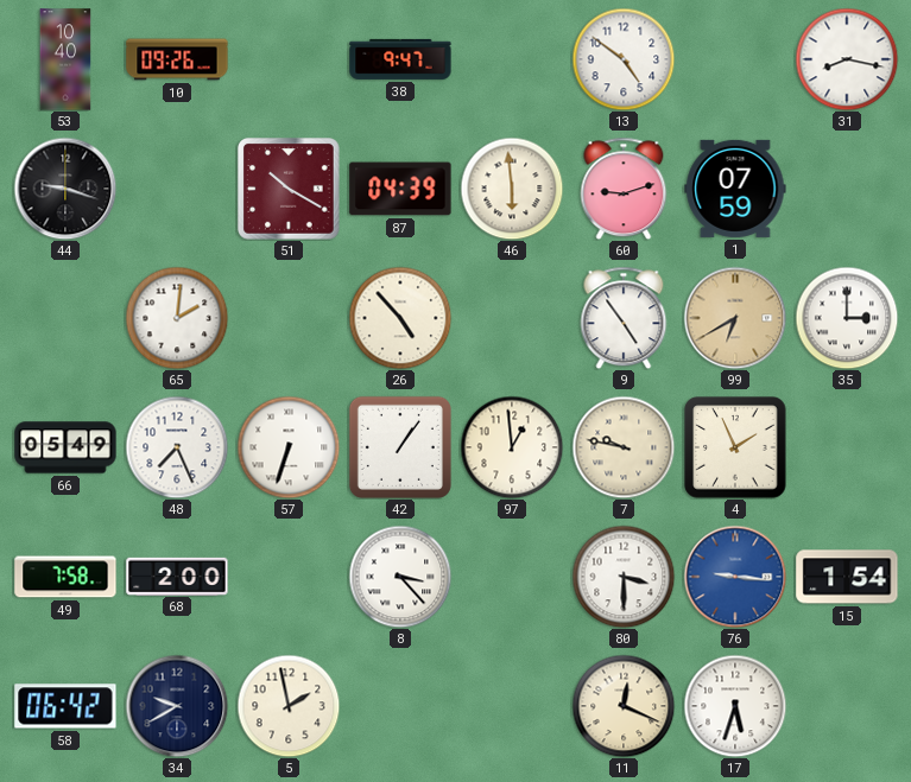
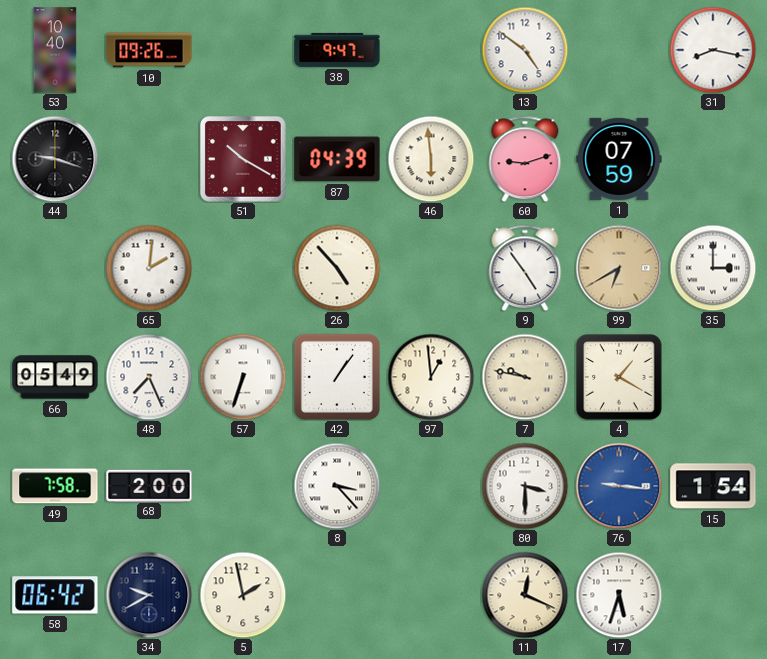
4: 1:56 -> 1:20
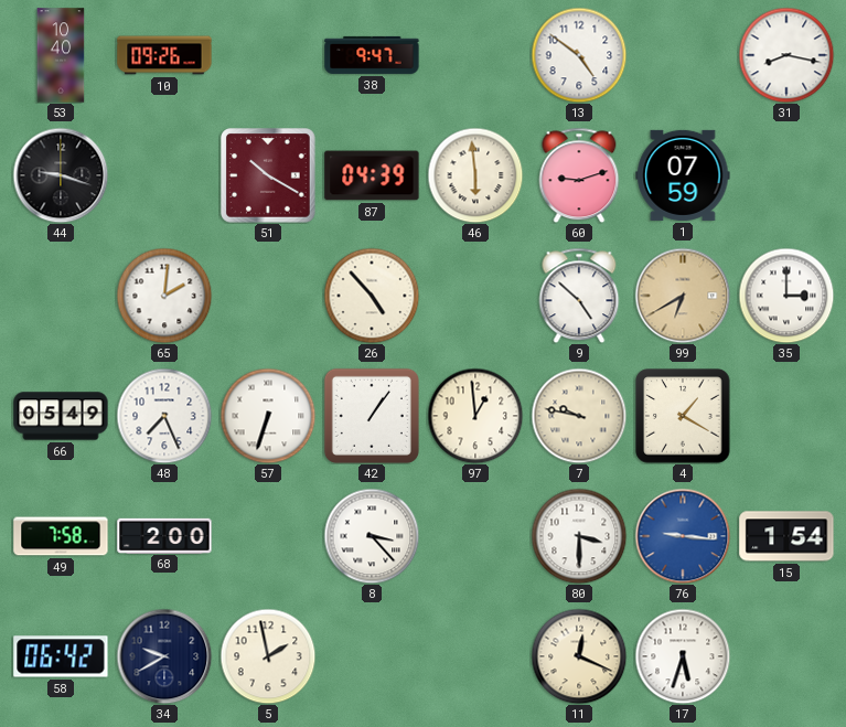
9: 4:54 -> 4:52
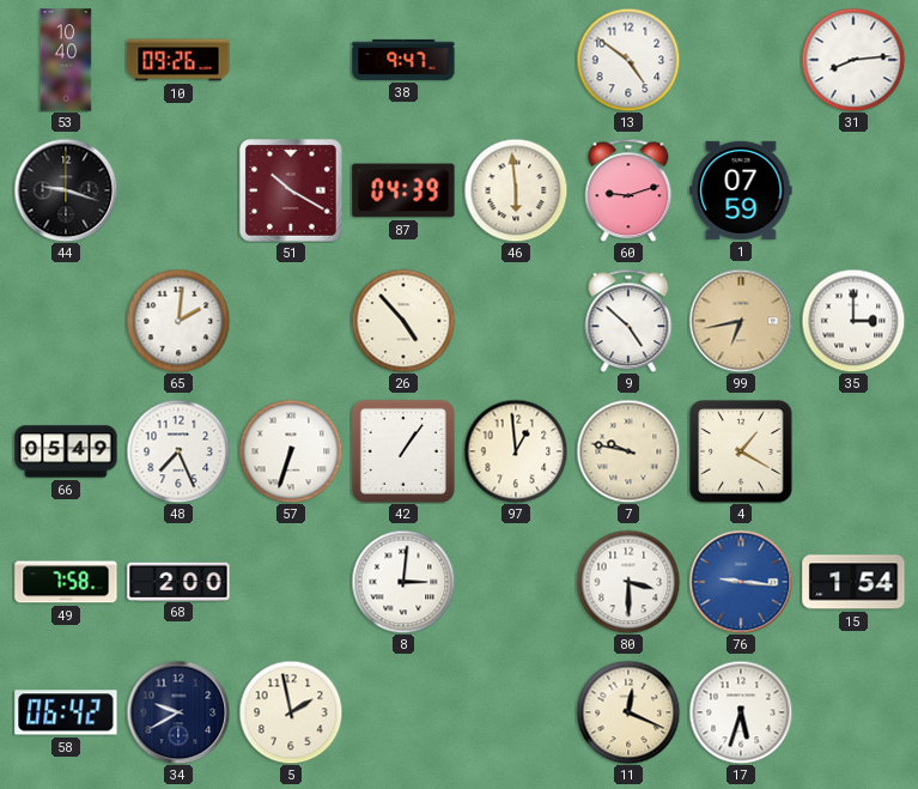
31: 8:17 -> 8:14
99: 6:40 -> 6:43
8: 3:23 -> 3:01
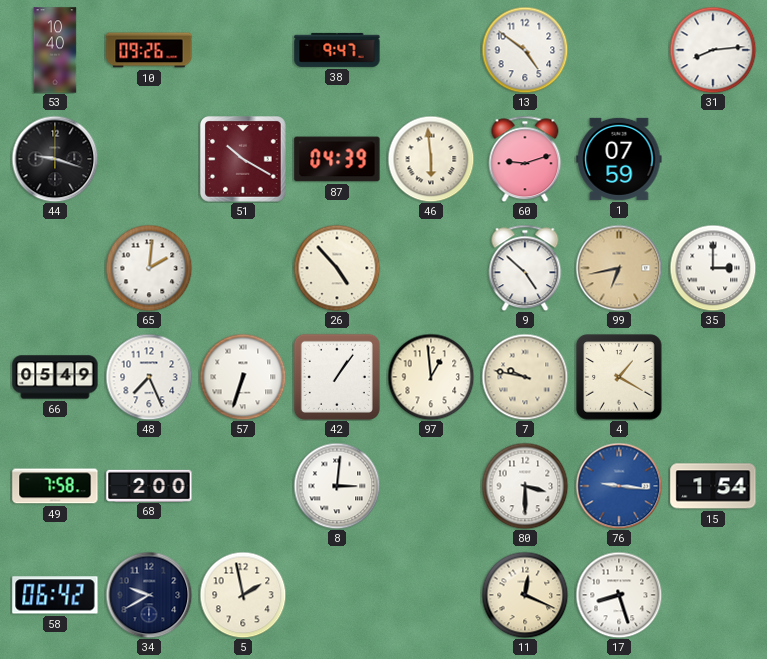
17: 5:33 -> 8:27
